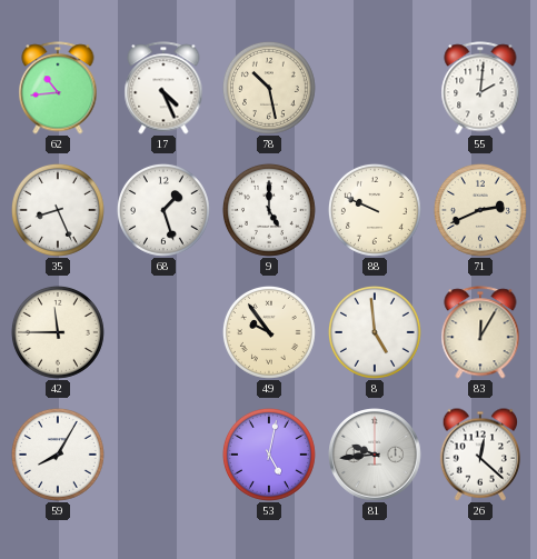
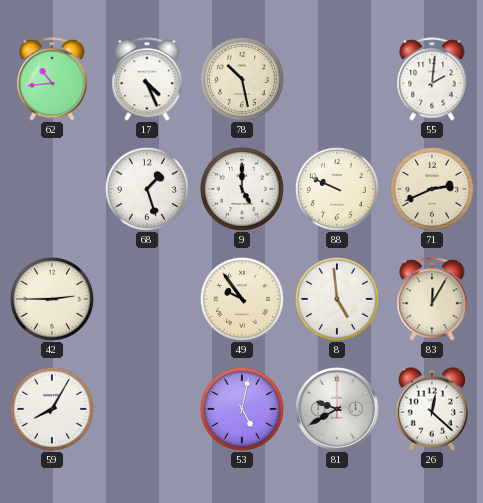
35: 8:26 -> none
42: 11:45 -> 2:45
81: 9:44 -> 9:40
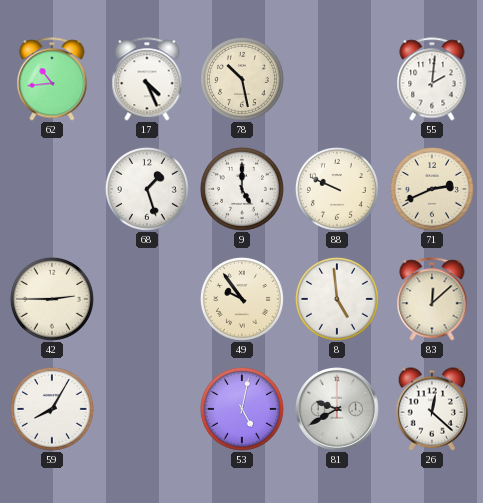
83: 12:05 -> 12:08
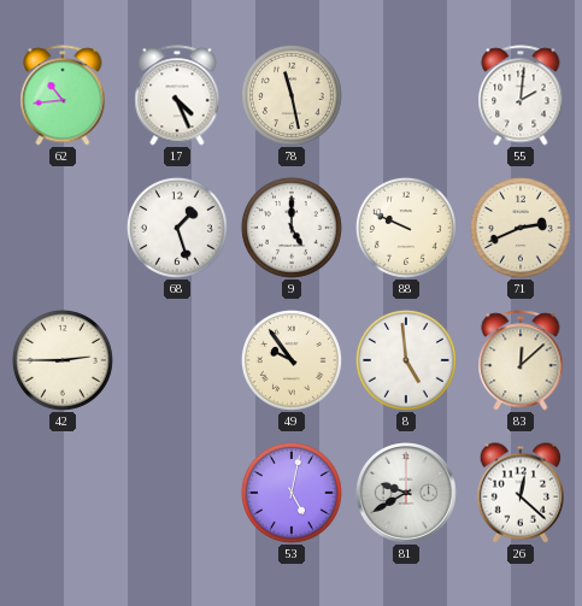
78: 10:28 -> 11:28
59: 8:05 -> none
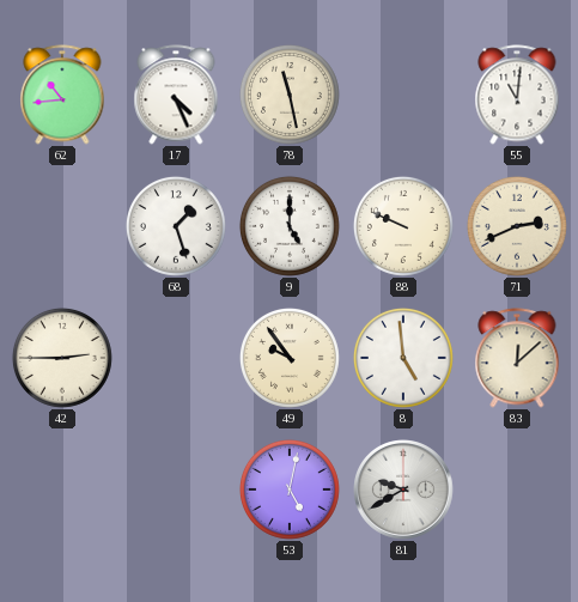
55: 2:01 -> 11:01
26: 12:22 -> none
